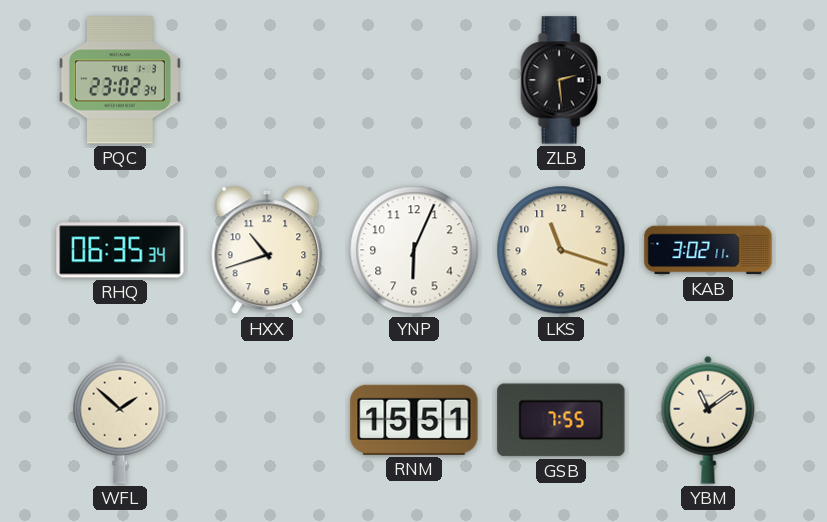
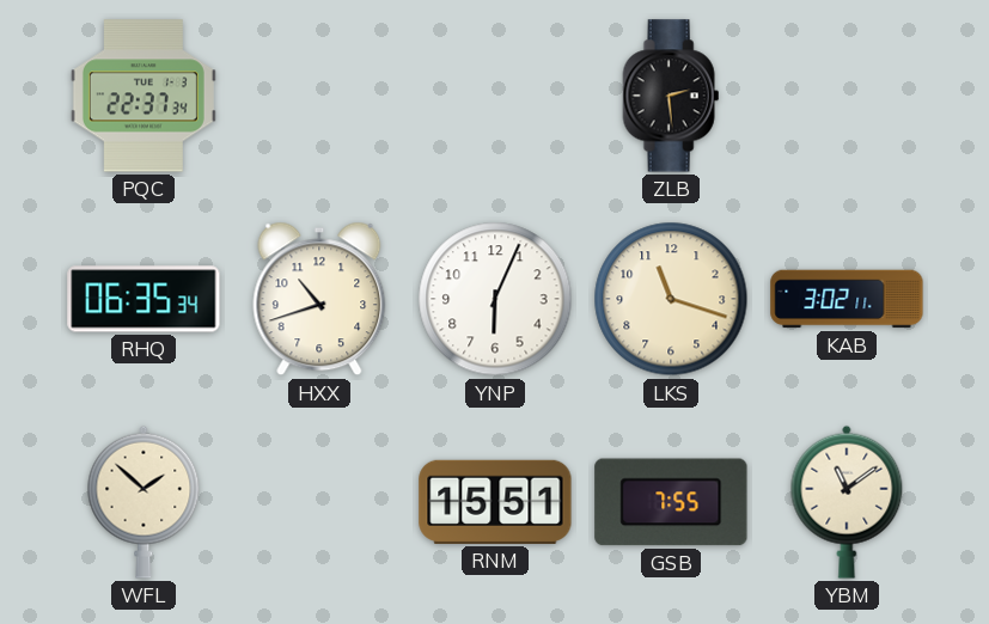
PQC: 23:02 -> 22:37
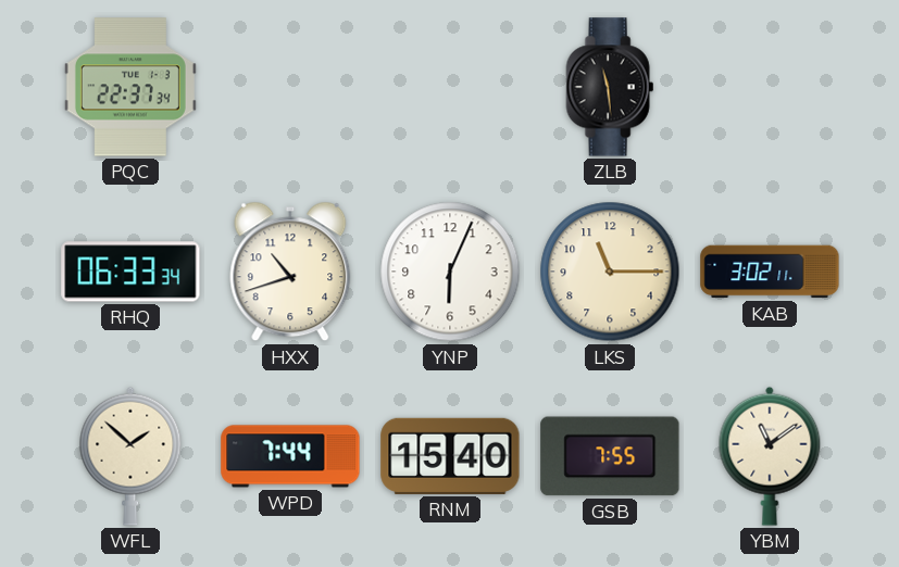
ZLB: 2:29 -> 11:29
RHQ: 06:35 -> 06:33
LKS: 11:18 -> 11:15
WPD: none -> 7:44
RNM: 15:51 -> 15:40
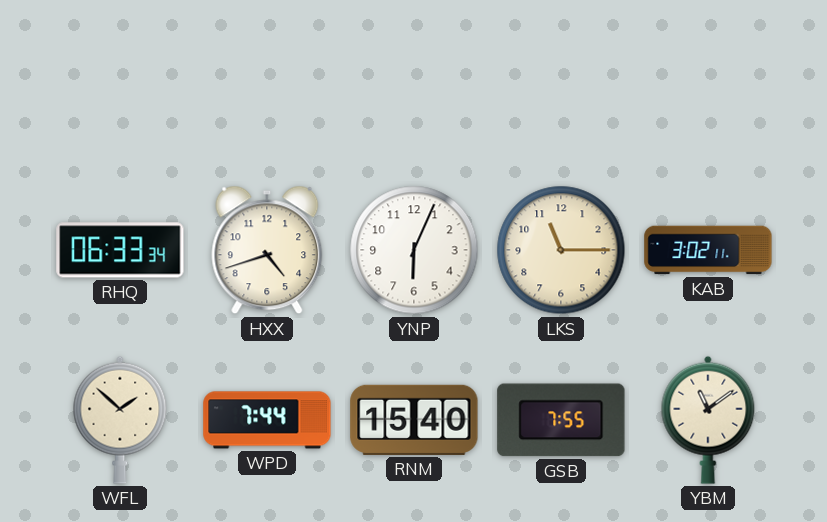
PQC: 22:37 -> none
ZLB: 11:29 -> none
HXX: 10:42 -> 4:42
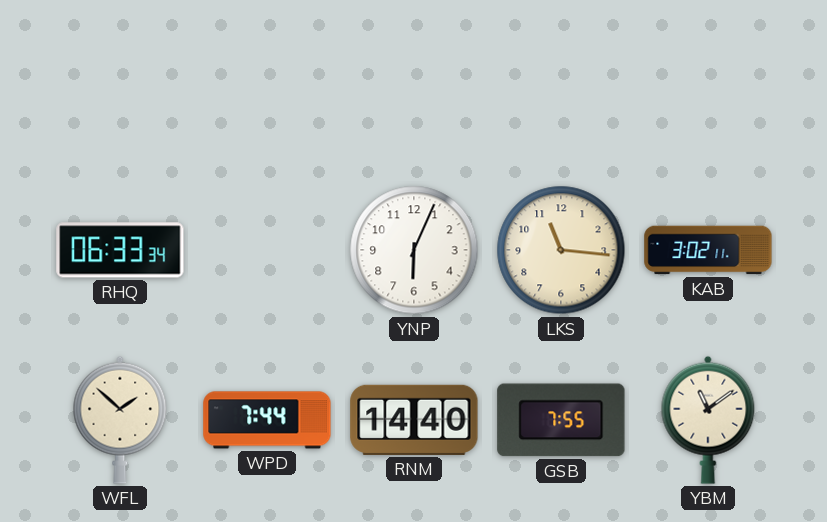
HXX: 4:42 -> none
LKS: 11:15 -> 11:16
RNM: 15:40 -> 14:40
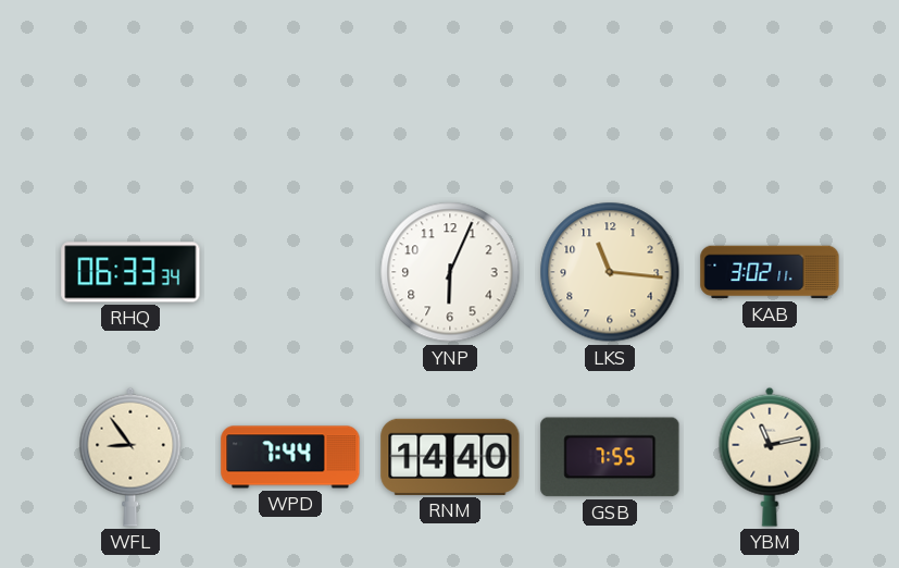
WFL: 1:52 -> 8:54
YBM: 11:09 -> 11:13
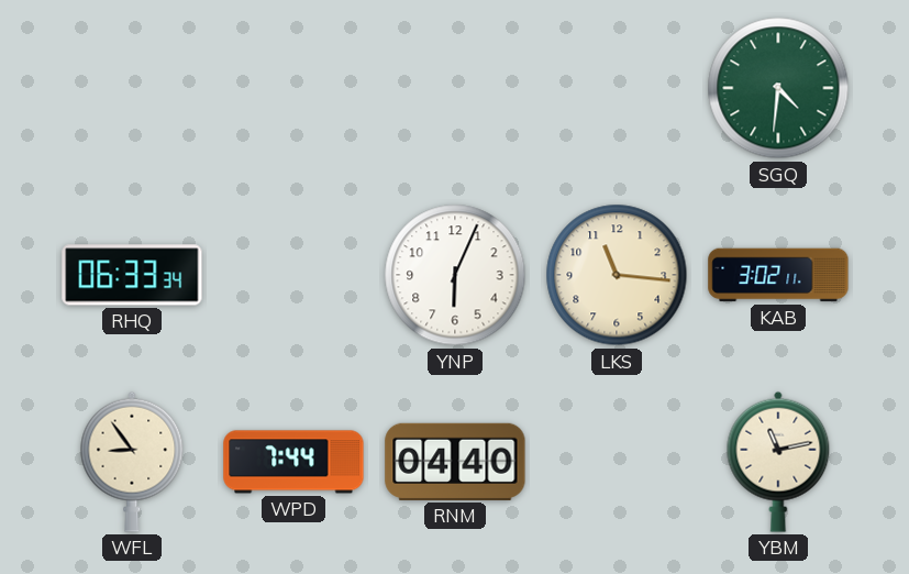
SGQ: none -> 4:31
RNM: 14:40 -> 04:40
GSB: 7:55 -> none
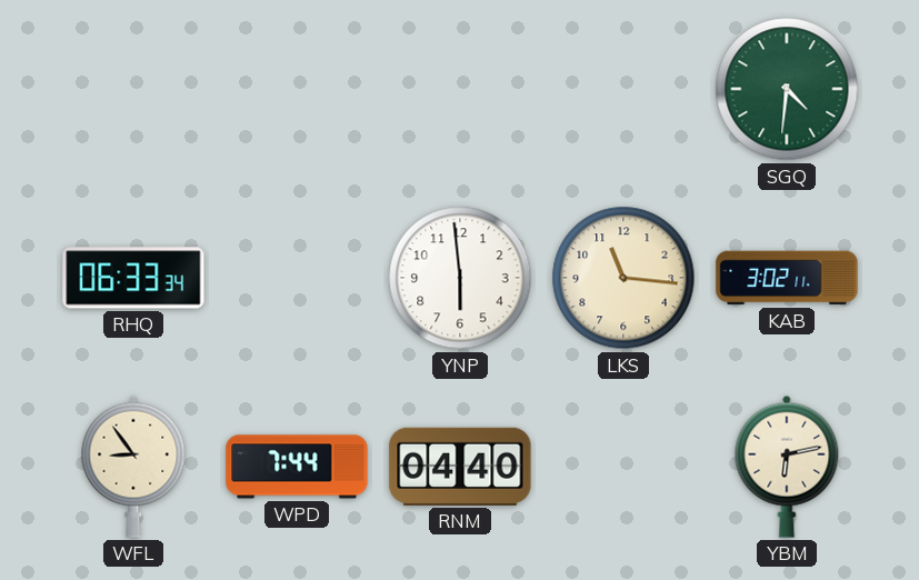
YNP: 6:04 -> 5:59
YBM: 11:13 -> 6:13
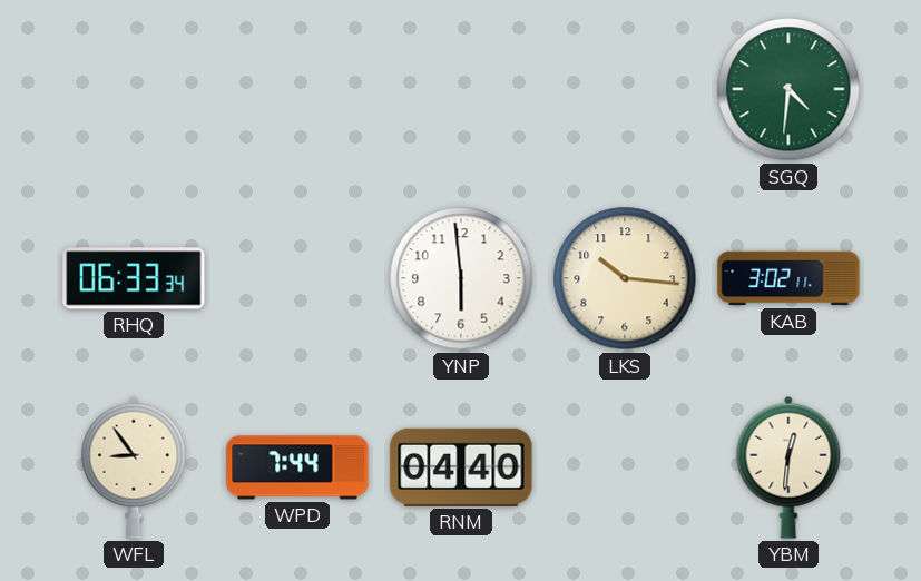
LKS: 11:16 -> 10:16
YBM: 6:13 -> 12:31
